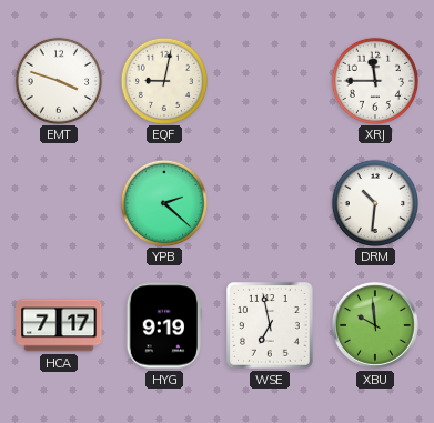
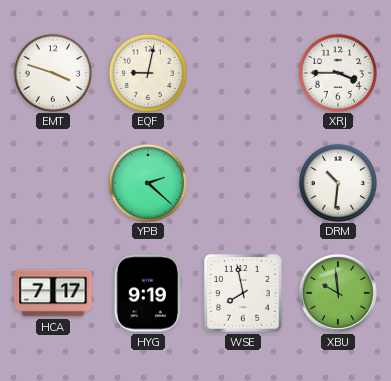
XRJ: 11:45 -> 3:45
WSE: 6:58 -> 7:58
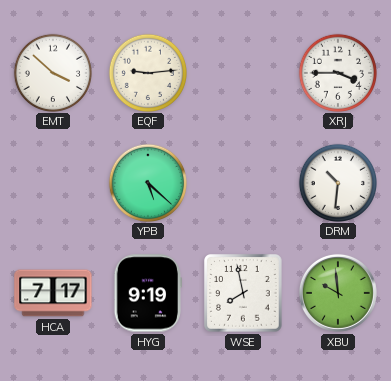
EMT: 3:48 -> 3:52
EQF: 9:02 -> 9:14
YPB: 2:22 -> 5:22
